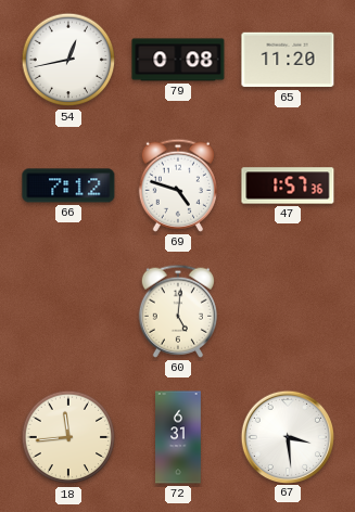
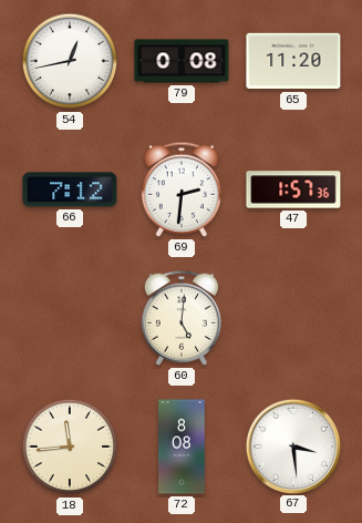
69: 4:48 -> 2:31
72: 6:31 -> 8:08
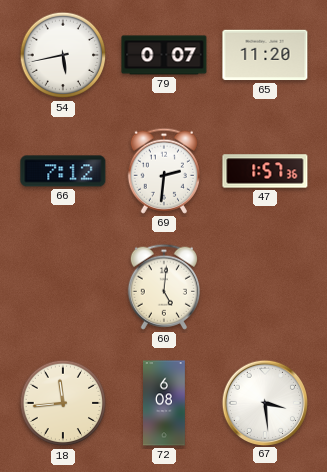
54: 12:43 -> 5:43
79: 0:08 -> 0:07
72: 8:08 -> 6:08
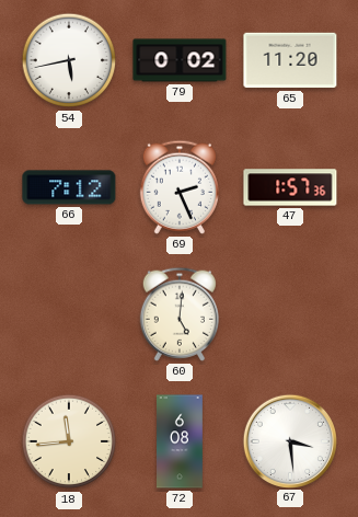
79: 0:07 -> 0:02
69: 2:31 -> 2:26
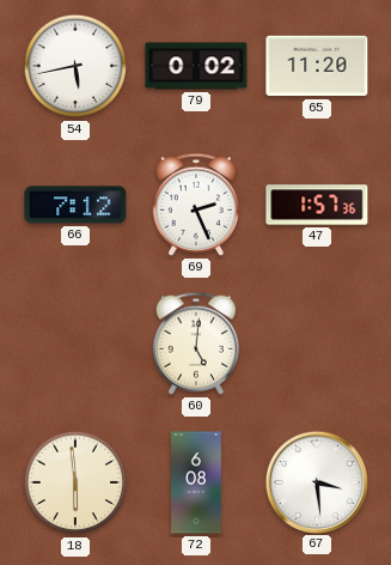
18: 11:44 -> 5:59
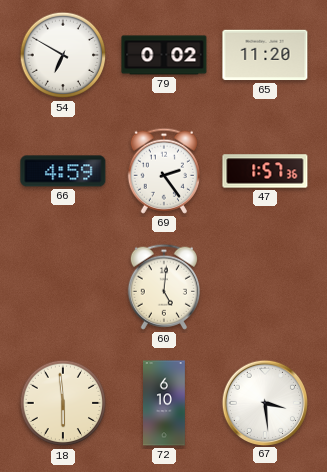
54: 5:43 -> 6:50
66: 7:12 -> 4:59
69: 2:26 -> 2:24
72: 6:08 -> 6:10
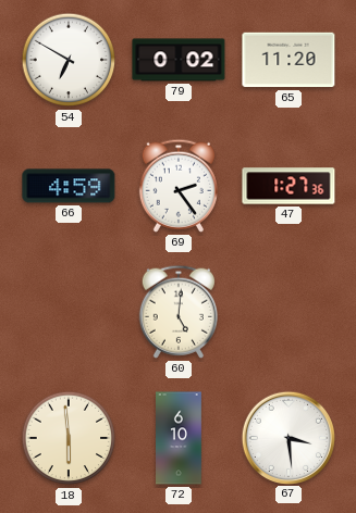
47: 1:57 -> 1:27
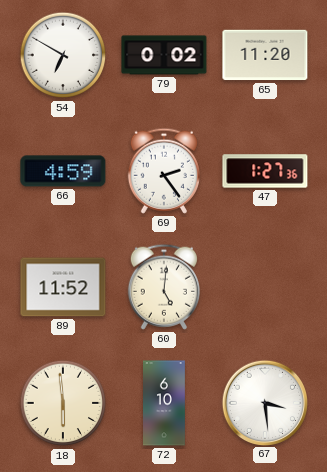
89: none -> 11:52
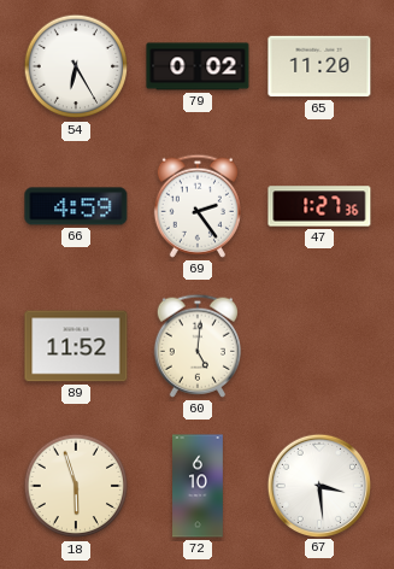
54: 6:50 -> 6:25
18: 5:59 -> 5:57
